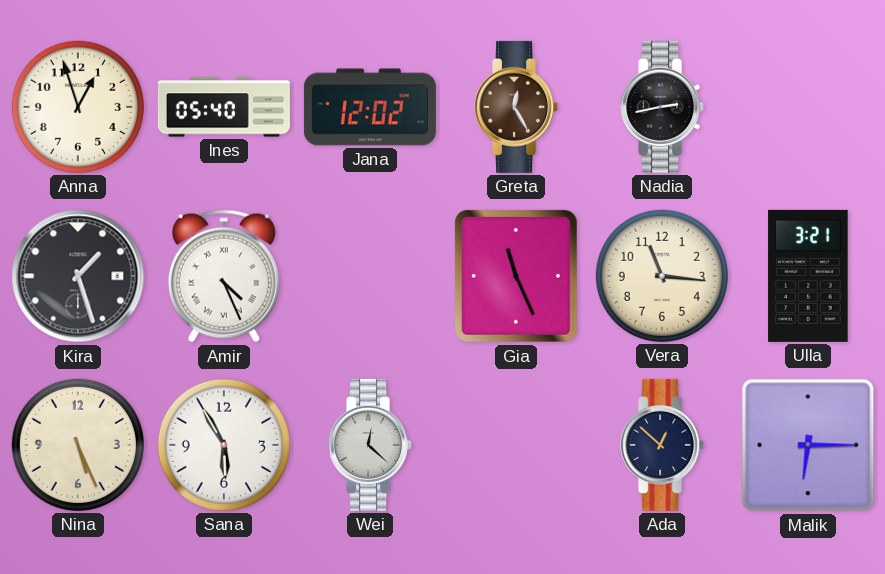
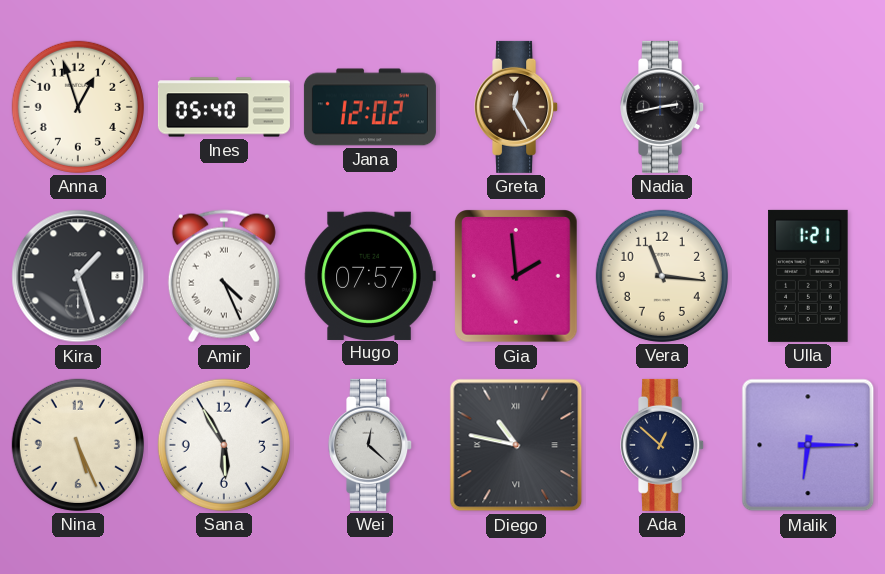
Hugo: none -> 07:57
Gia: 11:26 -> 1:59
Ulla: 3:21 -> 1:21
Diego: none -> 10:47
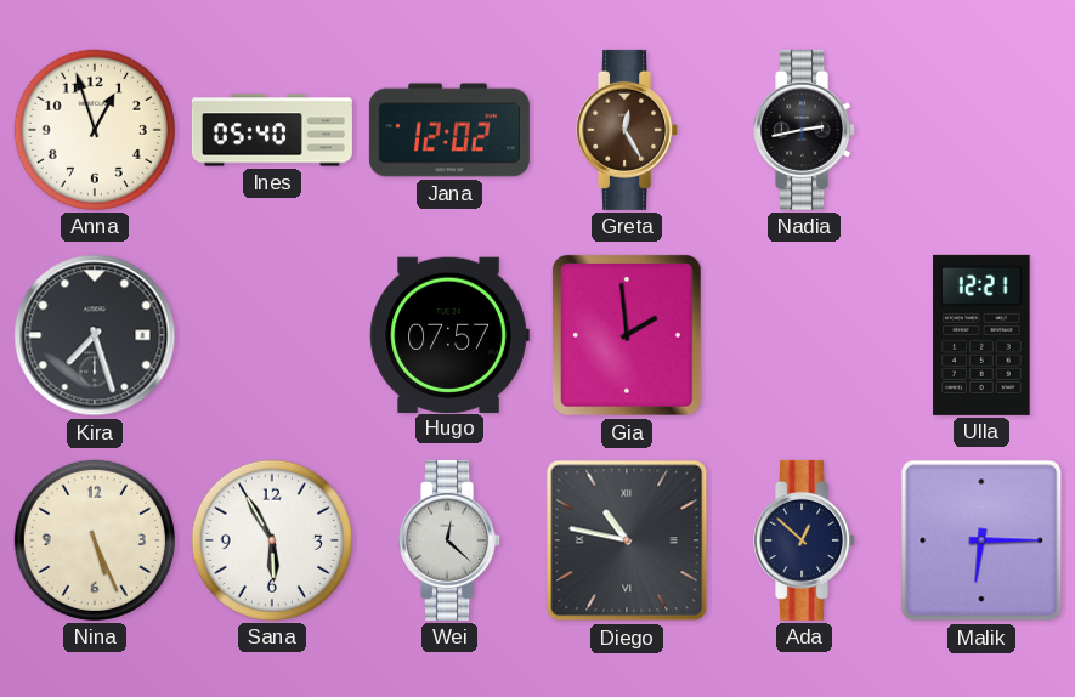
Kira: 1:27 -> 7:27
Amir: 4:26 -> none
Vera: 11:16 -> none
Ulla: 1:21 -> 12:21
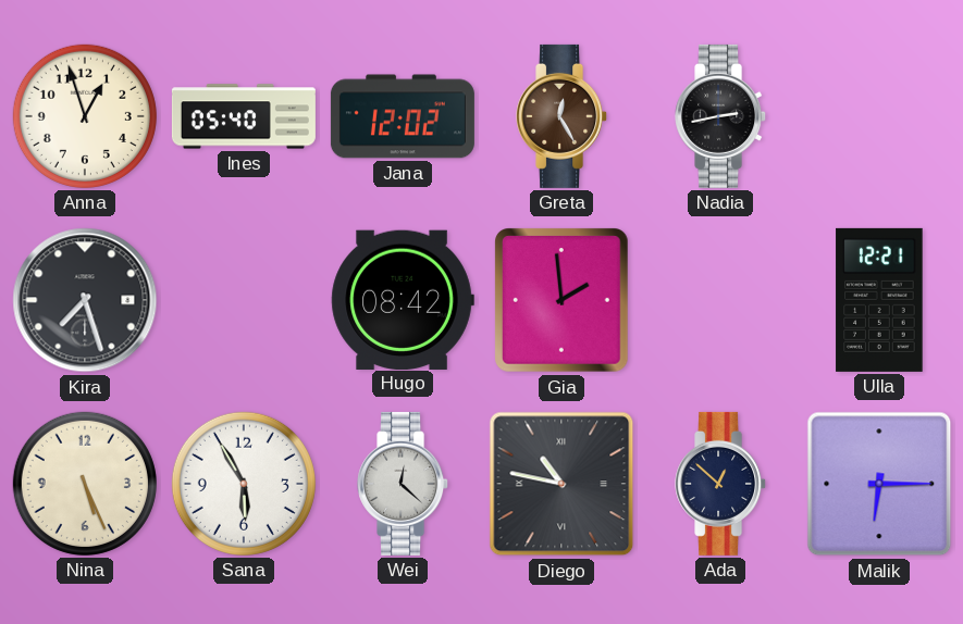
Hugo: 07:57 -> 08:42
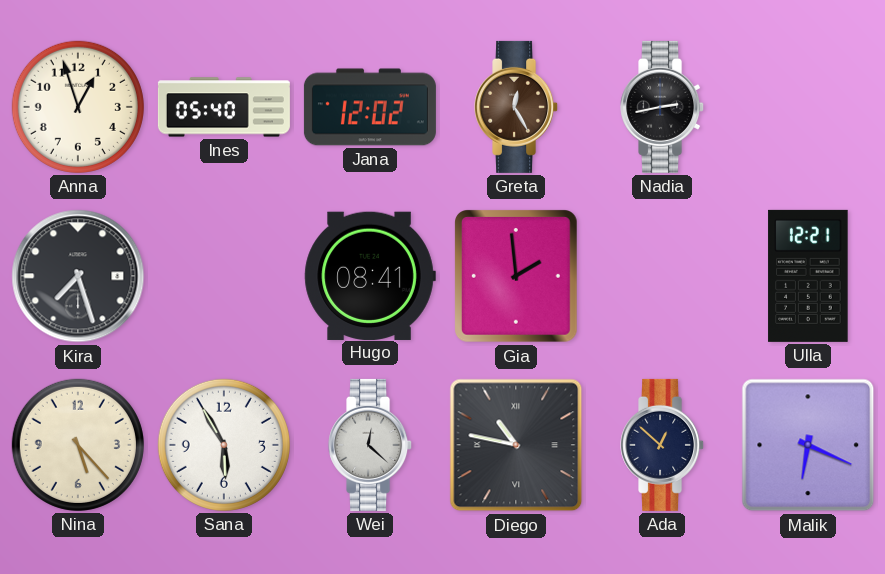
Hugo: 08:42 -> 08:41
Nina: 5:26 -> 5:23
Malik: 6:15 -> 6:19
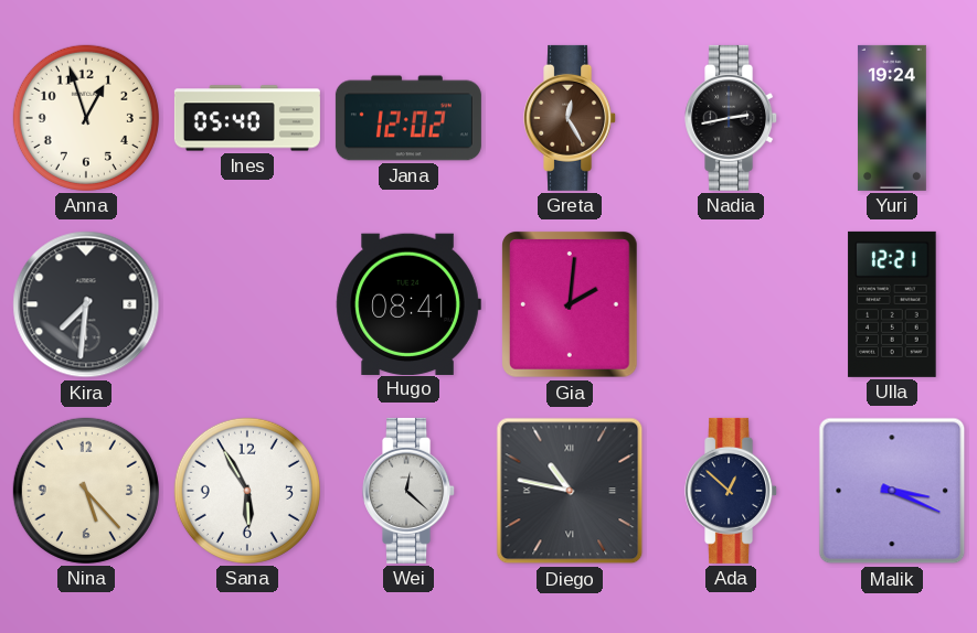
Yuri: none -> 19:24
Kira: 7:27 -> 7:31
Gia: 1:59 -> 2:01
Malik: 6:19 -> 3:19
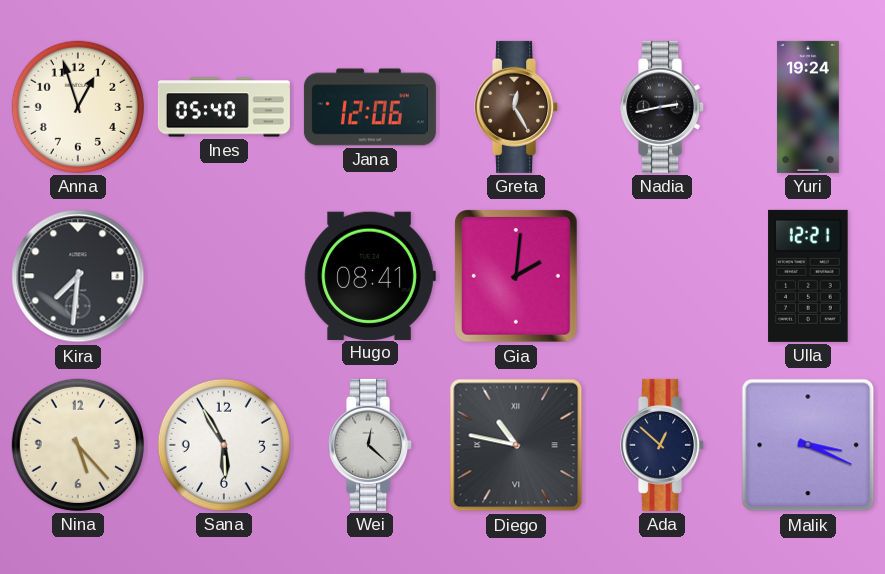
Jana: 12:02 -> 12:06
